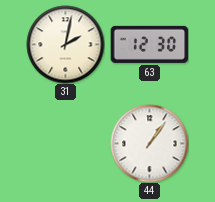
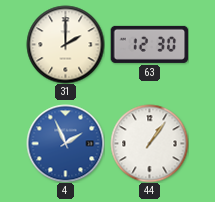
31: 2:02 -> 2:00
4: none -> 1:56
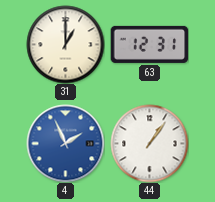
31: 2:00 -> 1:00
63: 12:30 -> 12:31
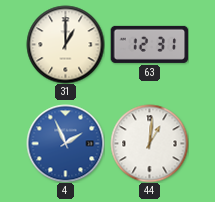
44: 1:06 -> 1:01
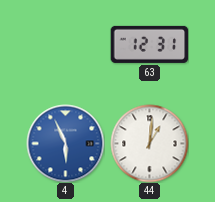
31: 1:00 -> none
4: 1:56 -> 5:56
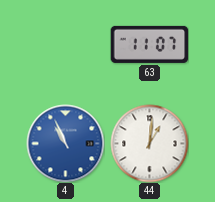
63: 12:31 -> 11:07
4: 5:56 -> 10:56
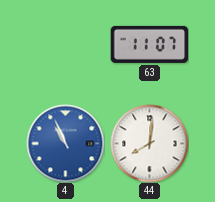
44: 1:01 -> 8:01
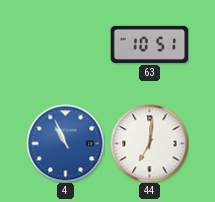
63: 11:07 -> 10:51
44: 8:01 -> 7:01
